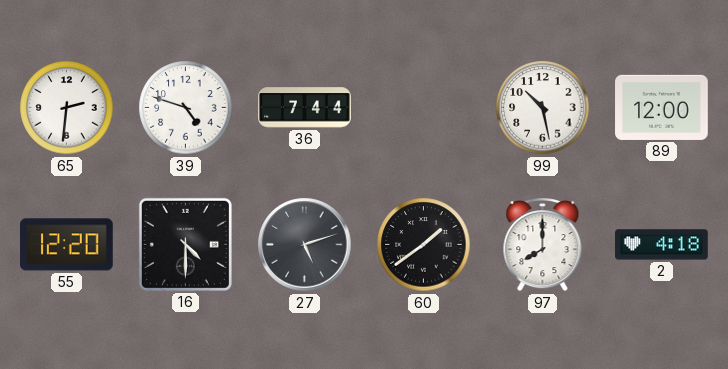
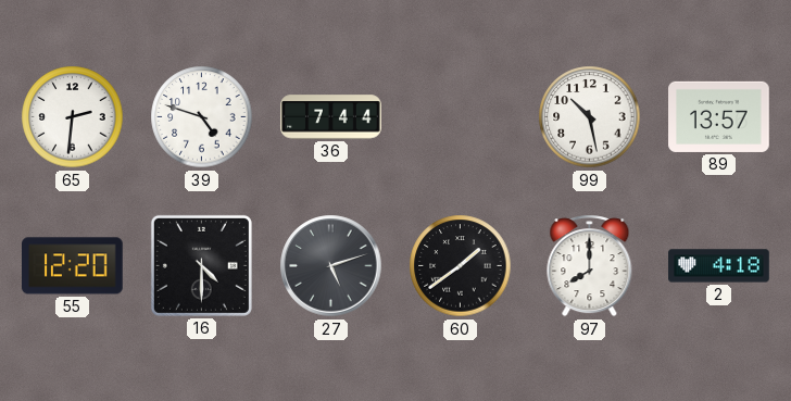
89: 12:00 -> 13:57
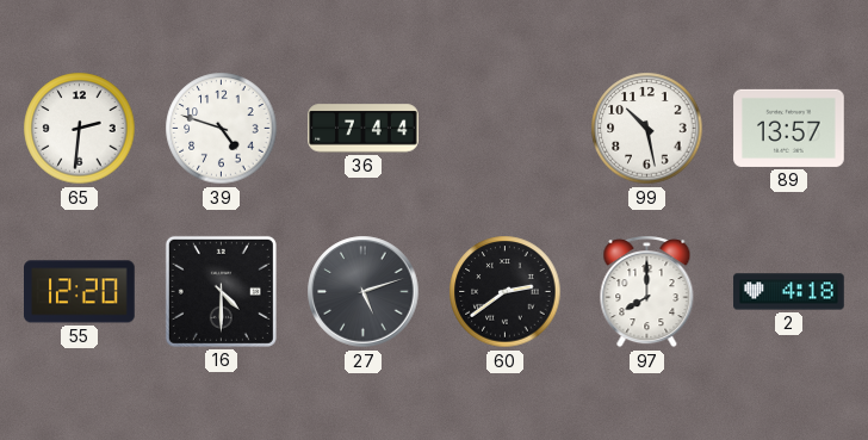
60: 1:39 -> 2:39
